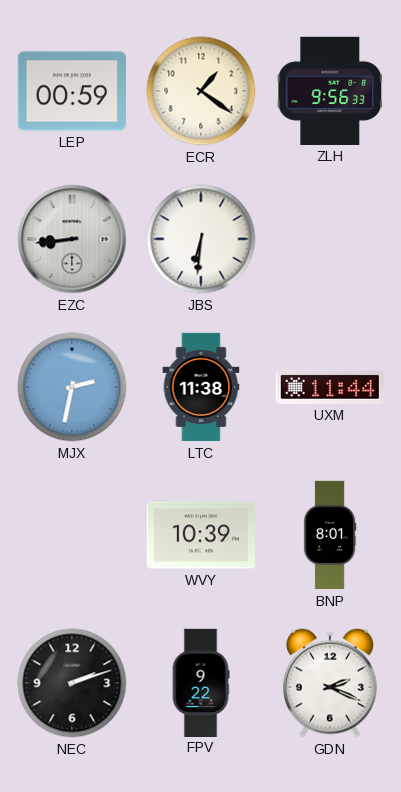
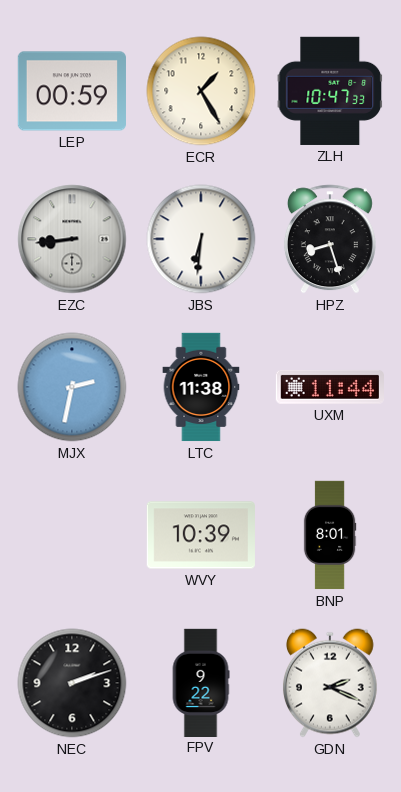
ECR: 1:21 -> 1:25
ZLH: 9:56 -> 10:47
HPZ: none -> 8:27
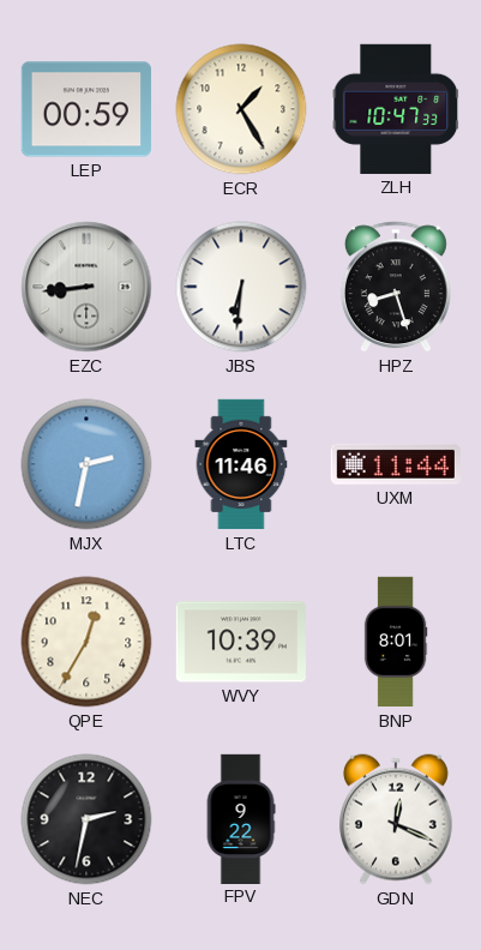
LTC: 11:38 -> 11:46
QPE: none -> 12:35
NEC: 2:12 -> 2:32
GDN: 2:19 -> 12:19
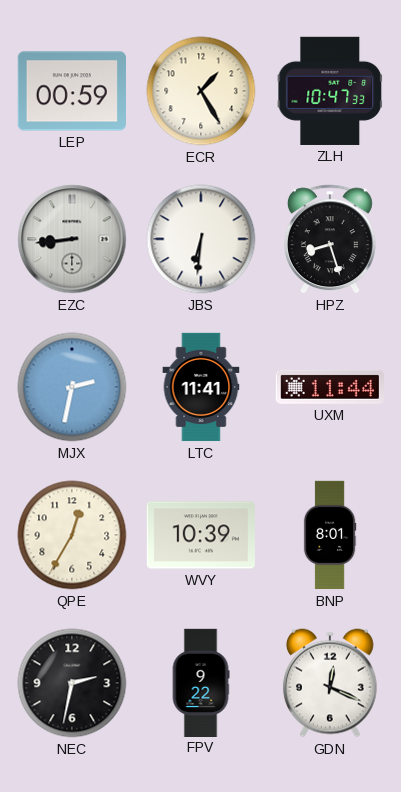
LTC: 11:46 -> 11:41
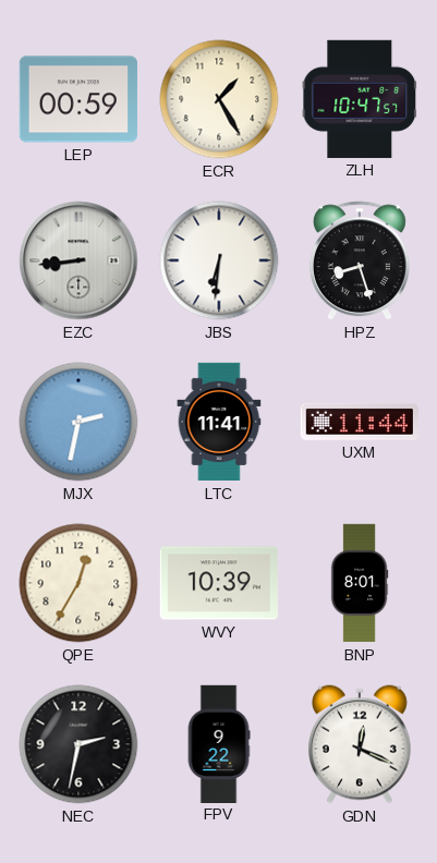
ZLH: 10:47:33 -> 10:47:57
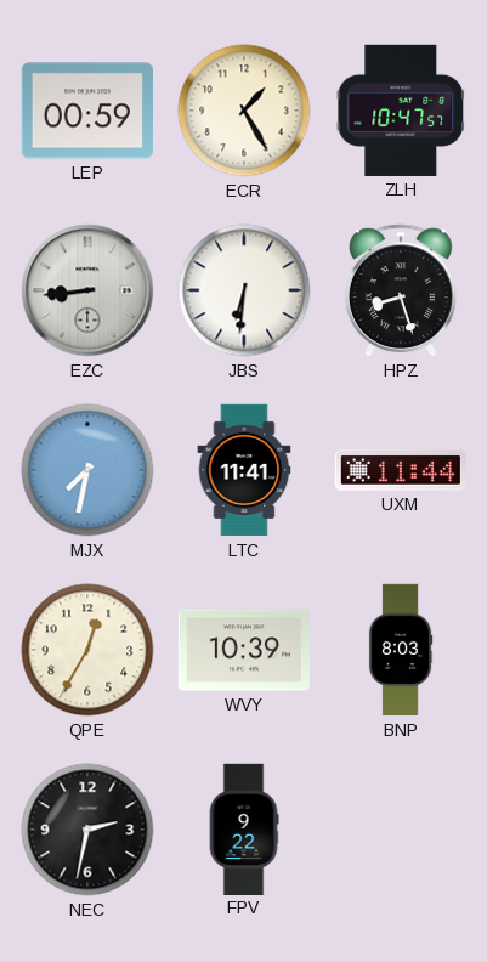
MJX: 2:32 -> 7:32
BNP: 8:01 -> 8:03
GDN: 12:19 -> none
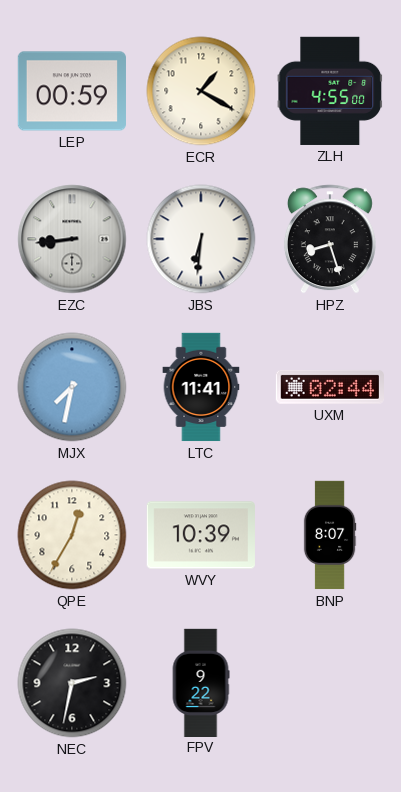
ECR: 1:25 -> 1:20
ZLH: 10:47 -> 4:55
UXM: 11:44 -> 02:44
BNP: 8:03 -> 8:07
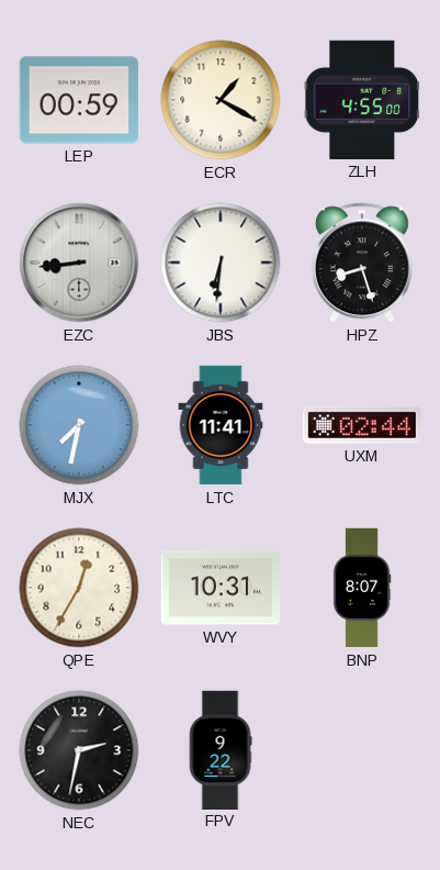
WVY: 10:39 -> 10:31
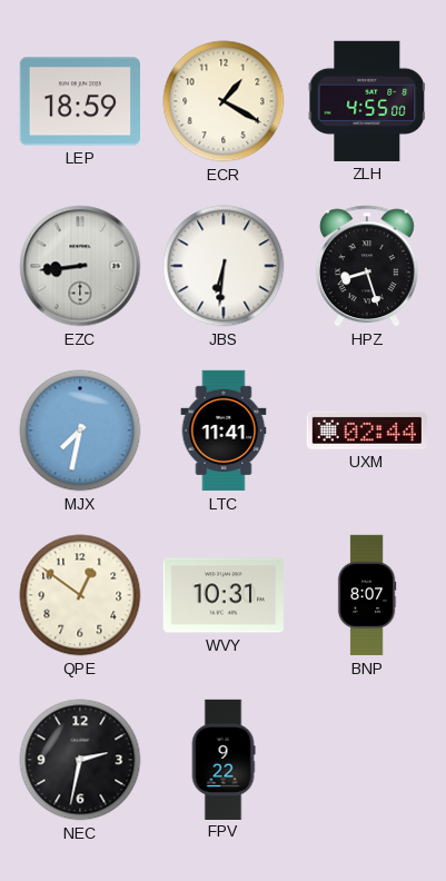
LEP: 00:59 -> 18:59
QPE: 12:35 -> 12:51
